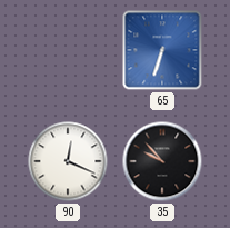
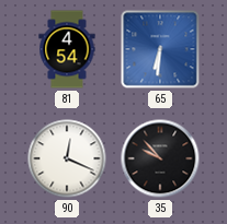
81: none -> 4:54
65: 6:33 -> 6:31
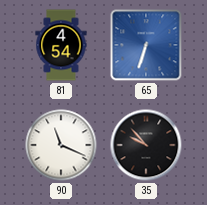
65: 6:31 -> 6:33
90: 12:19 -> 11:19
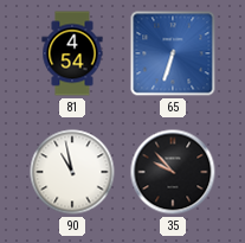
90: 11:19 -> 10:58
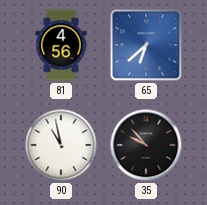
81: 4:54 -> 4:56
65: 6:33 -> 6:38
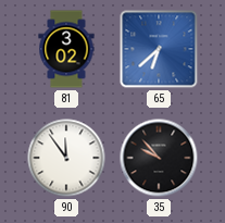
81: 4:56 -> 3:02
90: 10:58 -> 11:54
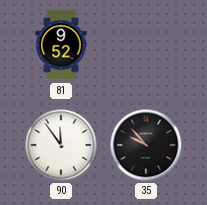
81: 3:02 -> 9:52
65: 6:38 -> none
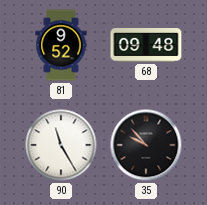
68: none -> 09:48
90: 11:54 -> 11:25
